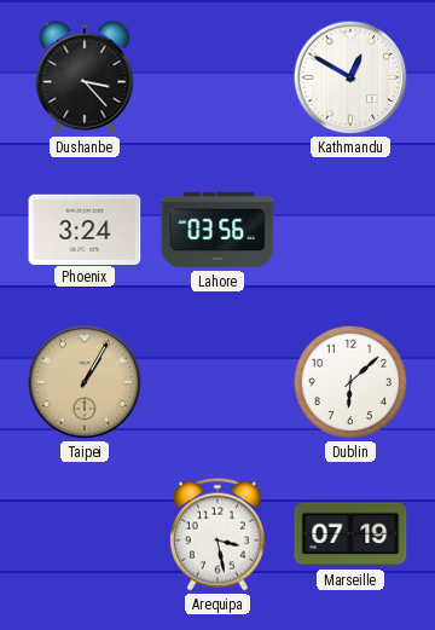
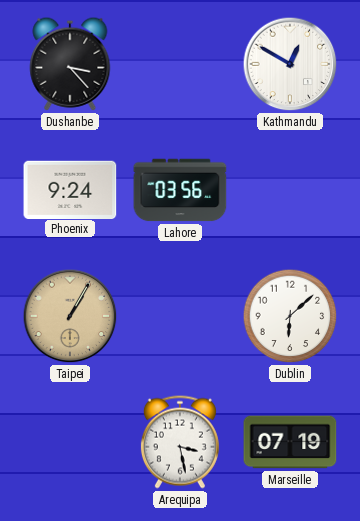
Phoenix: 3:24 -> 9:24
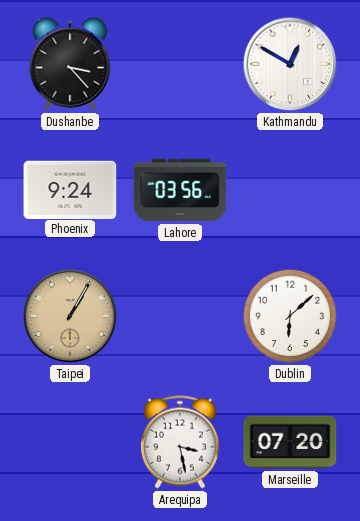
Marseille: 07:19 -> 07:20
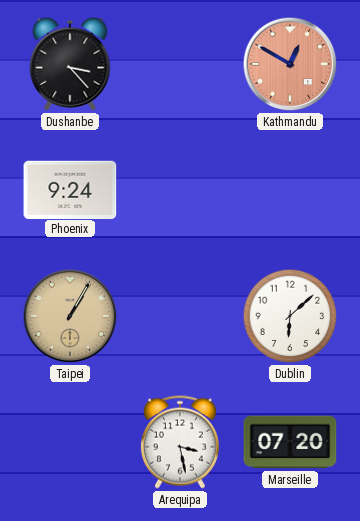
Kathmandu dial: white -> salmon
Lahore: 03:56 -> none
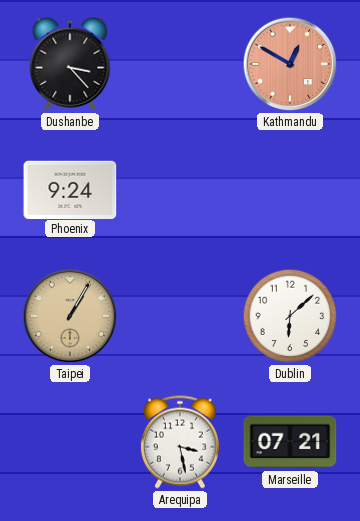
Marseille: 07:20 -> 07:21
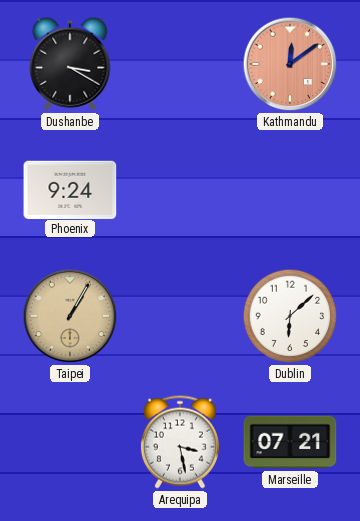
Dushanbe: 3:23 -> 3:20
Kathmandu: 12:50 -> 12:09
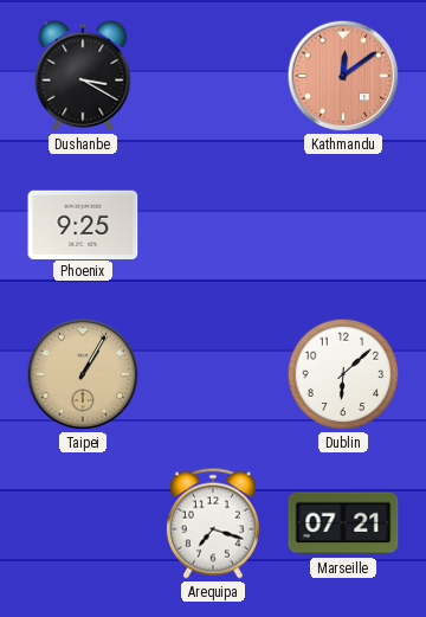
Phoenix: 9:24 -> 9:25
Arequipa: 3:28 -> 7:18
